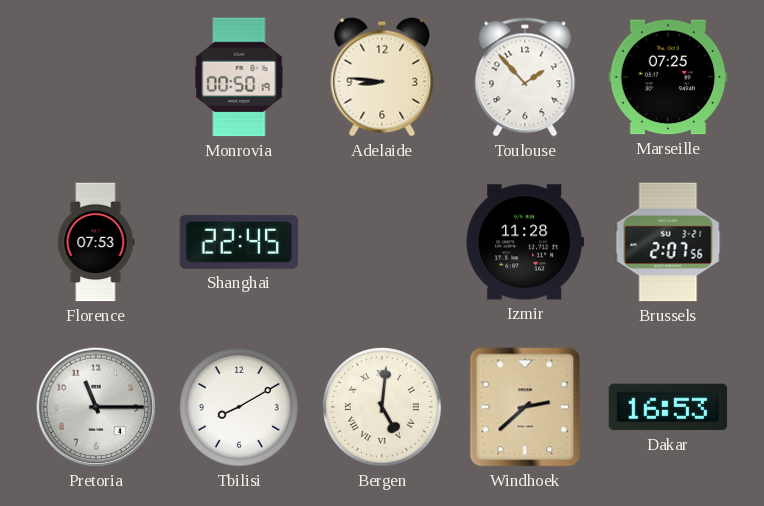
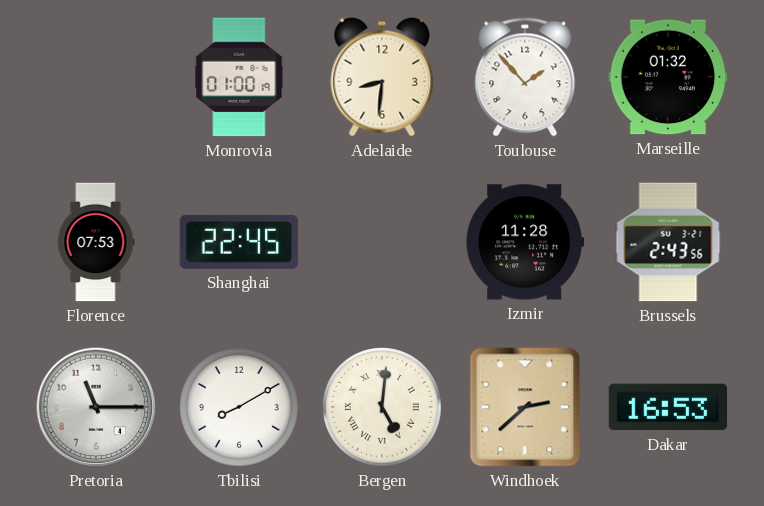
Monrovia: 00:50 -> 01:00
Adelaide: 8:46 -> 8:31
Marseille: 07:25 -> 01:32
Brussels: 2:07 -> 2:43
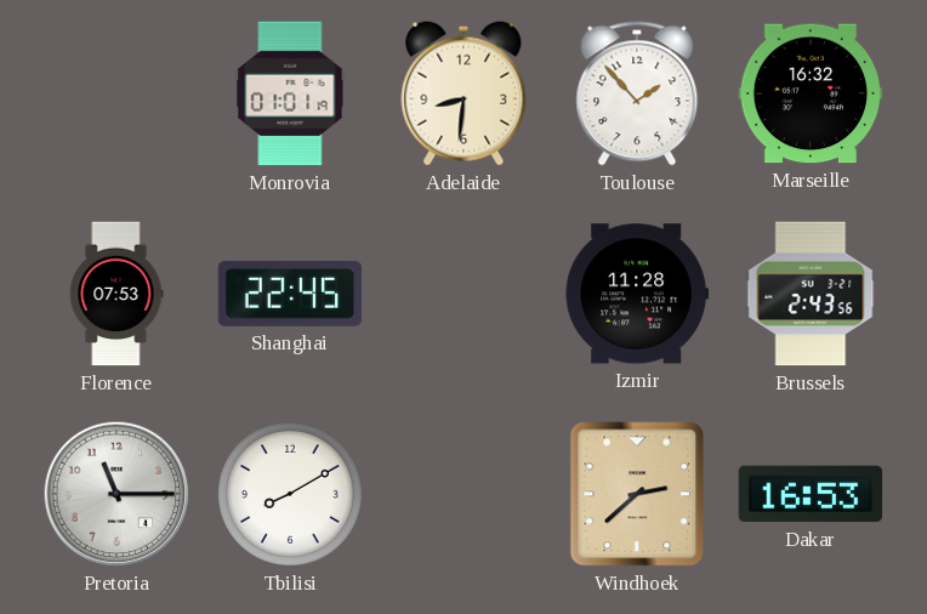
Monrovia: 01:00 -> 01:01
Marseille: 01:32 -> 16:32
Bergen: 5:01 -> none
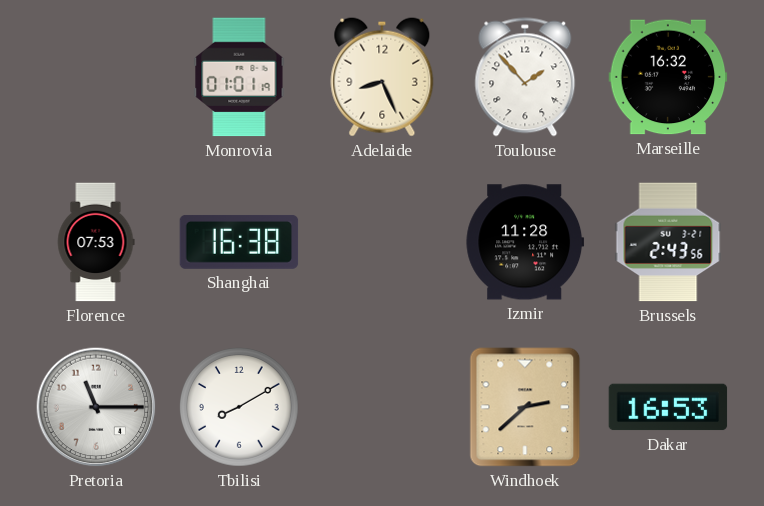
Adelaide: 8:31 -> 8:26
Shanghai: 22:45 -> 16:38
